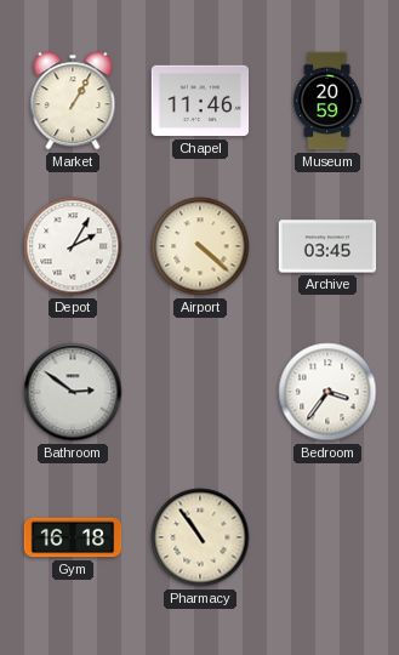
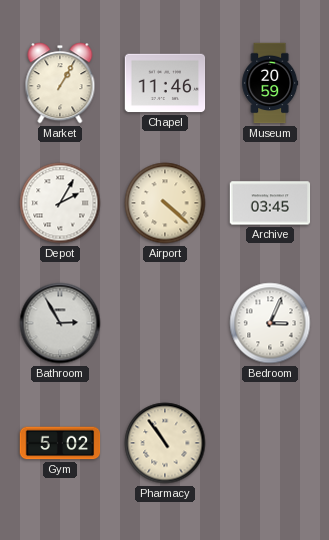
Bathroom: 2:51 -> 2:55
Bedroom: 3:36 -> 3:04
Gym: 16:18 -> 5:02
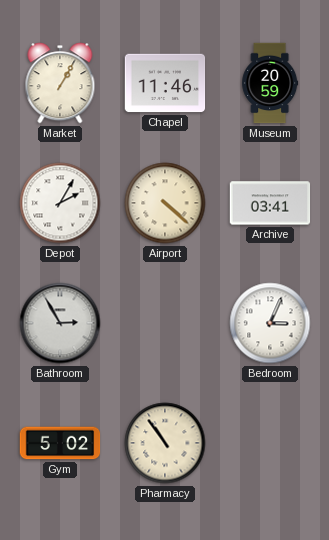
Archive: 03:45 -> 03:41
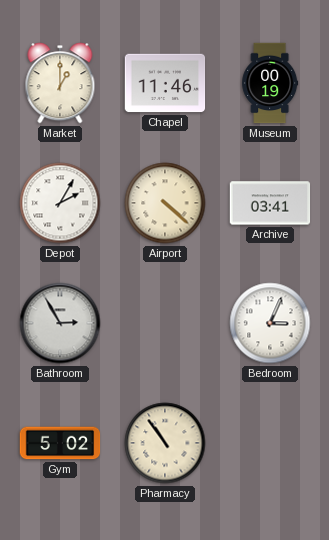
Market: 1:05 -> 1:00
Museum: 20:59 -> 00:19
